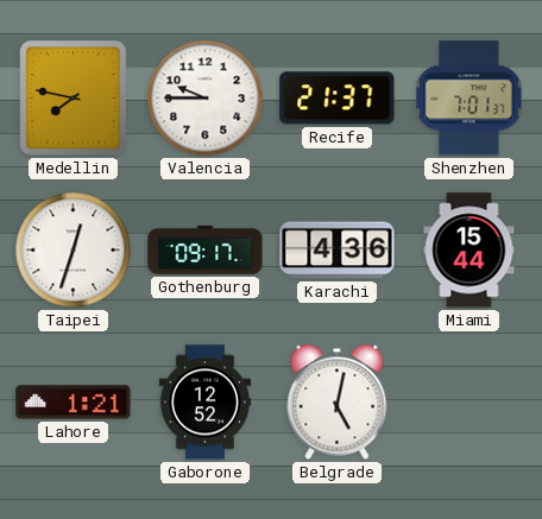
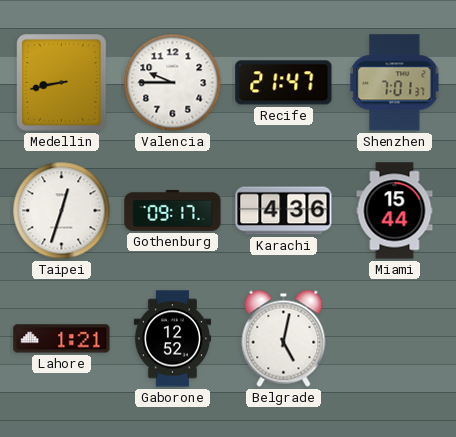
Medellin: 7:47 -> 8:43
Recife: 21:37 -> 21:47
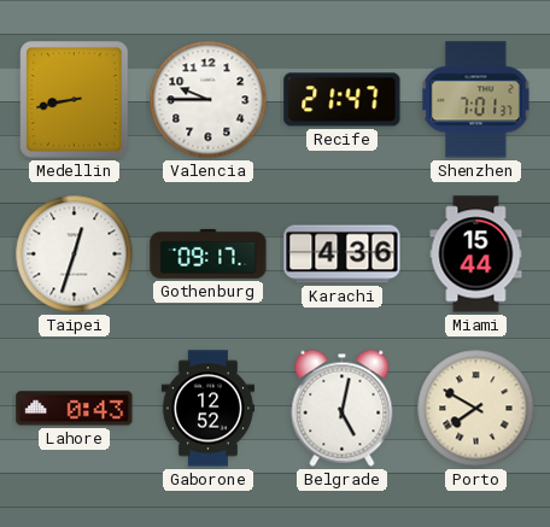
Lahore: 1:21 -> 0:43
Porto: none -> 7:50
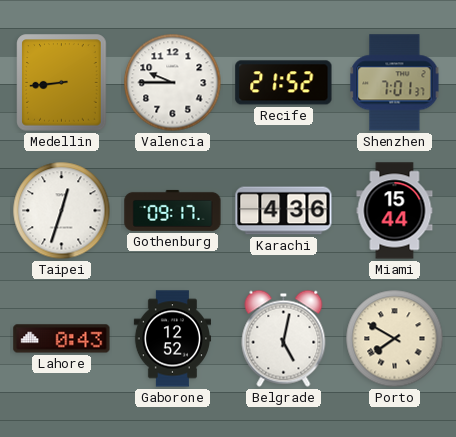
Medellin: 8:43 -> 8:44
Recife: 21:47 -> 21:52
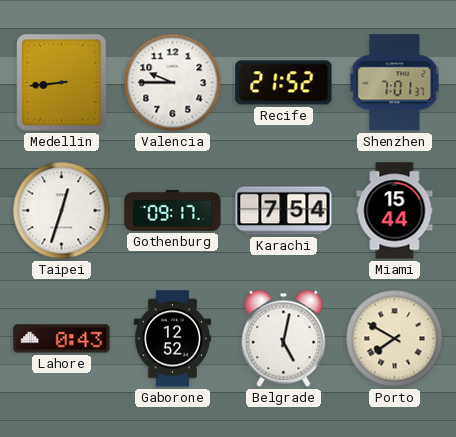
Karachi: 4:36 -> 7:54
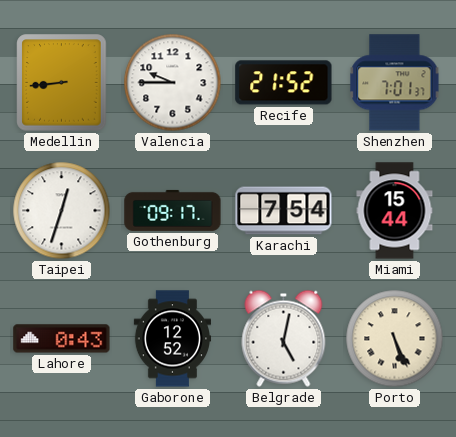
Porto: 7:50 -> 5:26
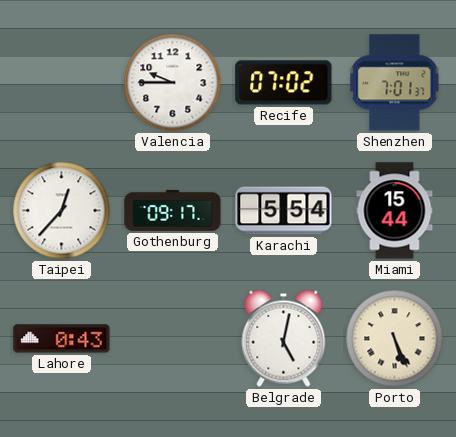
Medellin: 8:44 -> none
Recife: 21:52 -> 07:02
Taipei: 12:33 -> 12:37
Karachi: 7:54 -> 5:54
Gaborone: 12:52 -> none
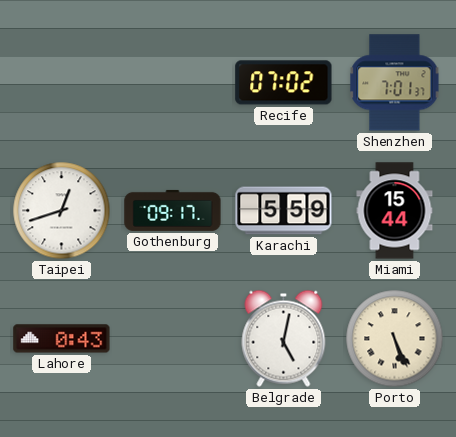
Valencia: 9:45 -> none
Taipei: 12:37 -> 12:42
Karachi: 5:54 -> 5:59
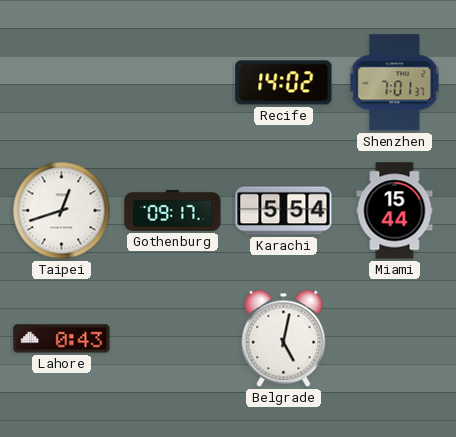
Recife: 07:02 -> 14:02
Karachi: 5:59 -> 5:54
Porto: 5:26 -> none
